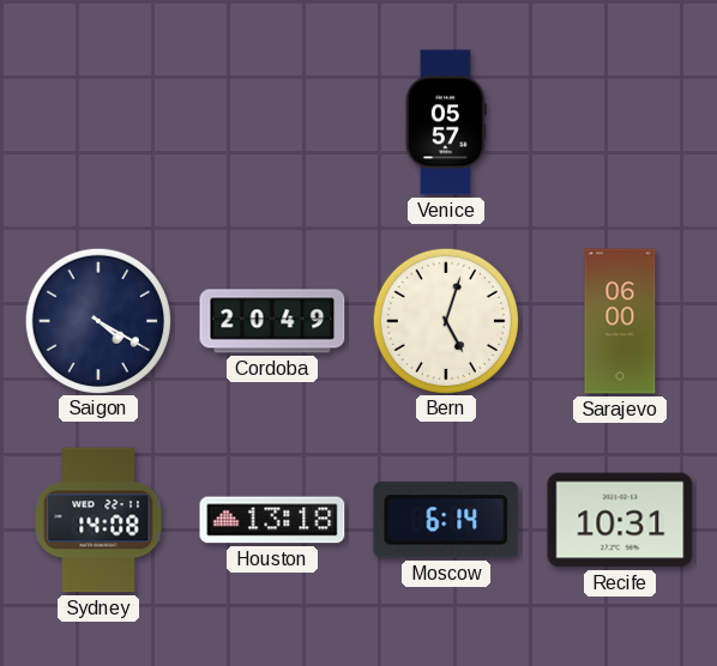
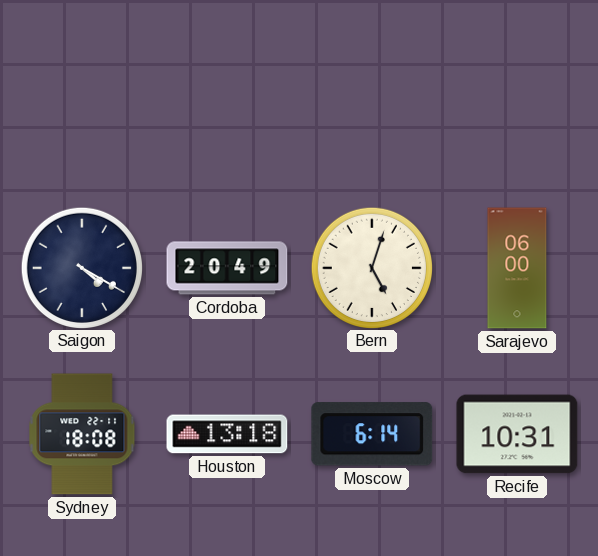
Venice: 05:57 -> none
Sydney: 14:08 -> 18:08
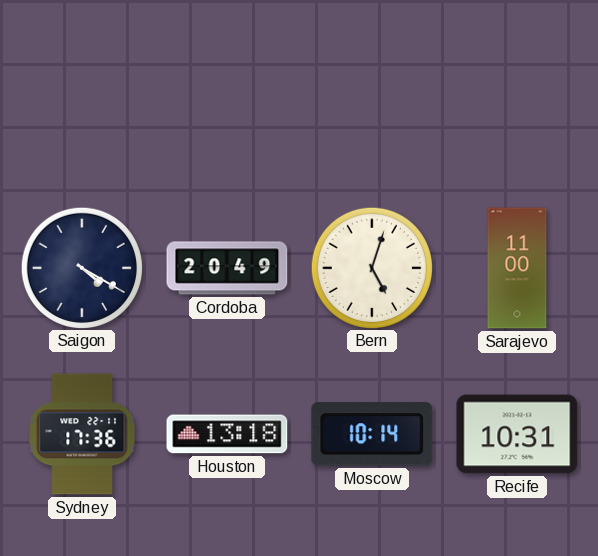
Sarajevo: 06:00 -> 11:00
Sydney: 18:08 -> 17:36
Moscow: 6:14 -> 10:14
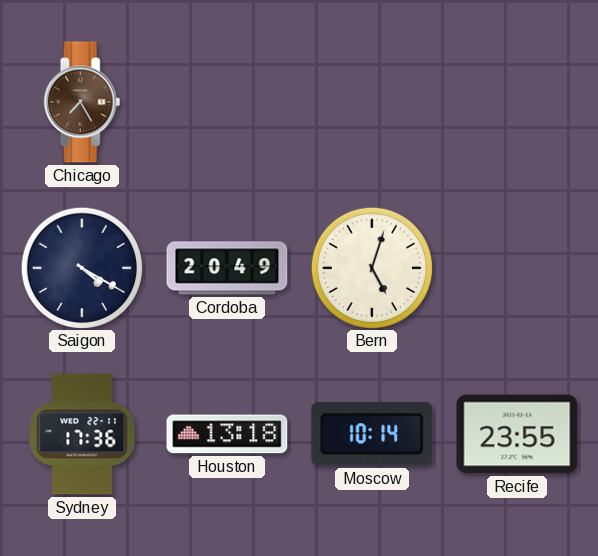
Chicago: none -> 7:25
Sarajevo: 11:00 -> none
Recife: 10:31 -> 23:55
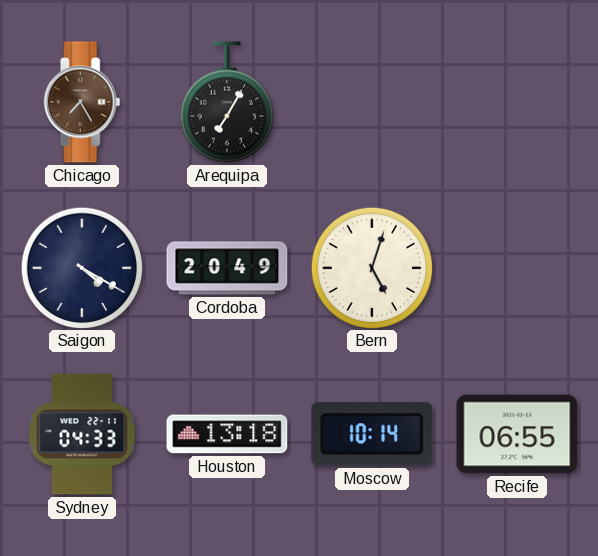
Arequipa: none -> 7:05
Sydney: 17:36 -> 04:33
Recife: 23:55 -> 06:55
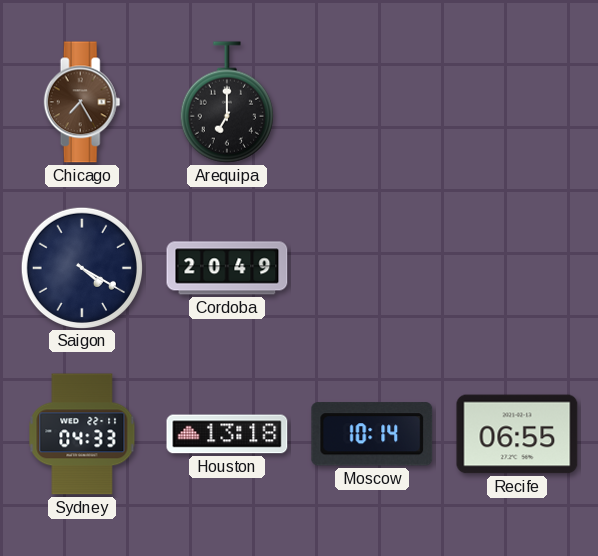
Arequipa: 7:05 -> 7:00
Bern: 5:03 -> none
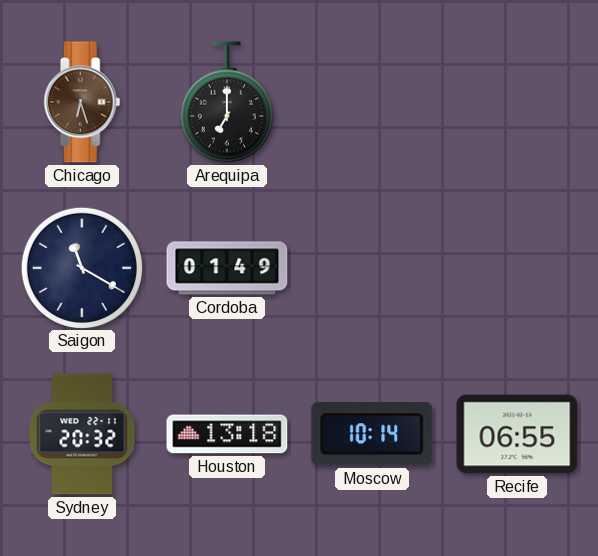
Chicago: 7:25 -> 6:27
Saigon: 4:20 -> 11:20
Cordoba: 20:49 -> 01:49
Sydney: 04:33 -> 20:32
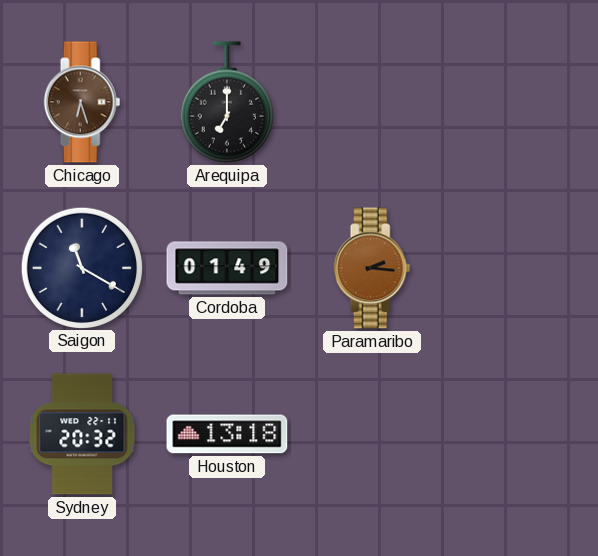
Paramaribo: none -> 2:16
Moscow: 10:14 -> none
Recife: 06:55 -> none
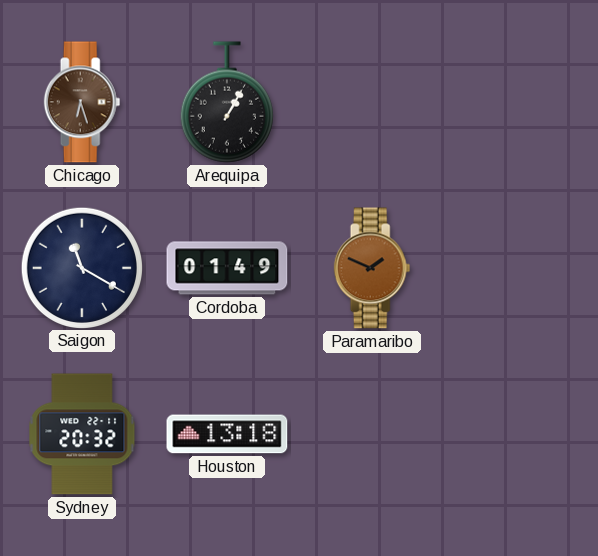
Arequipa: 7:00 -> 1:05
Paramaribo: 2:16 -> 1:49
